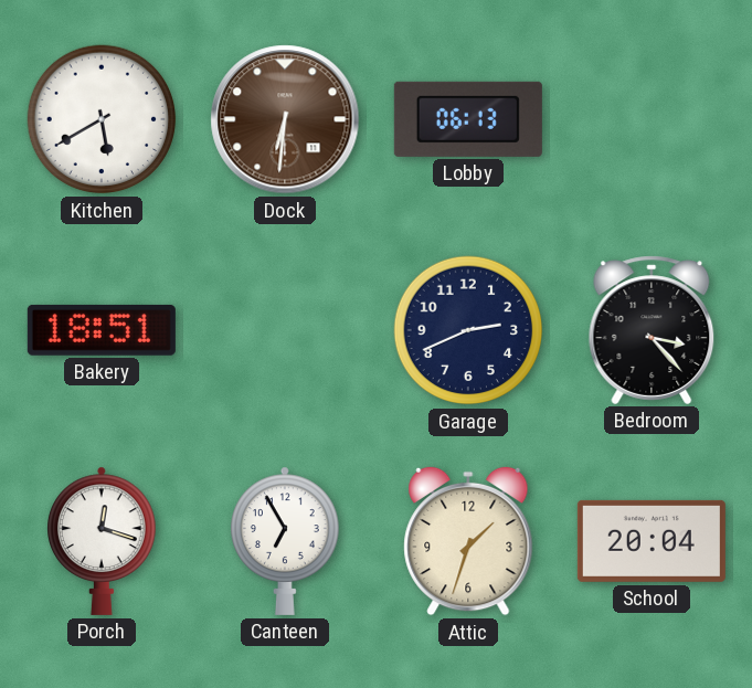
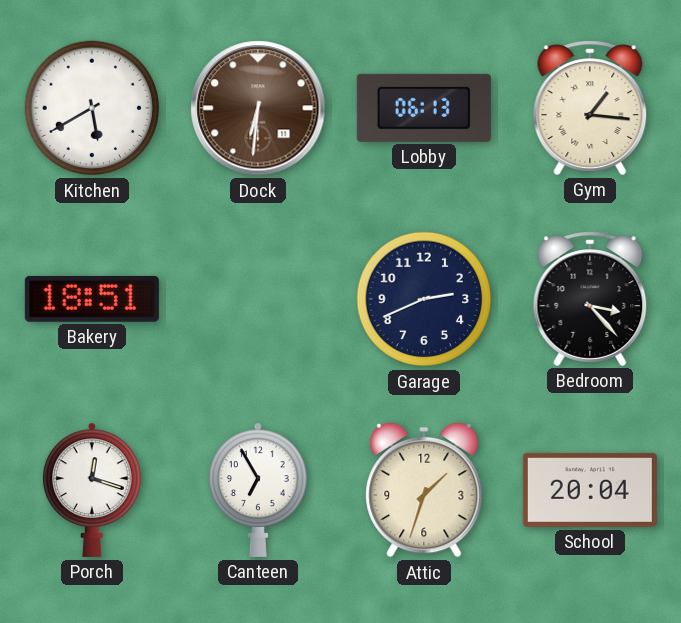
Gym: none -> 1:16
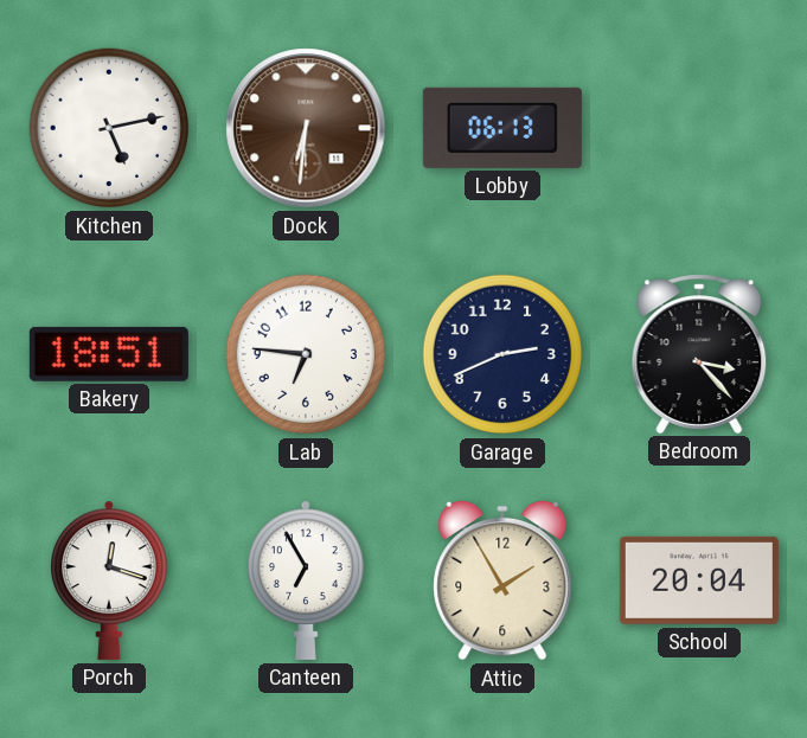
Kitchen: 5:40 -> 5:13
Gym: 1:16 -> none
Lab: none -> 6:46
Attic: 1:33 -> 1:55
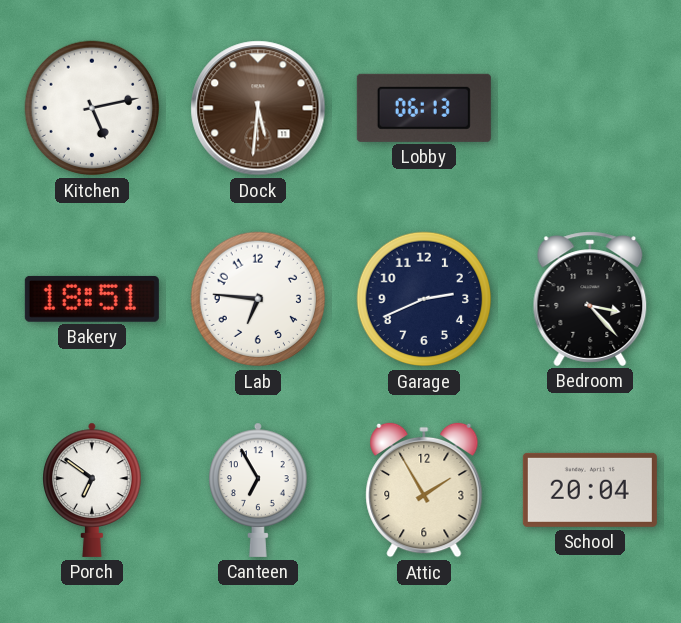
Dock: 6:31 -> 5:31
Porch: 12:18 -> 6:51
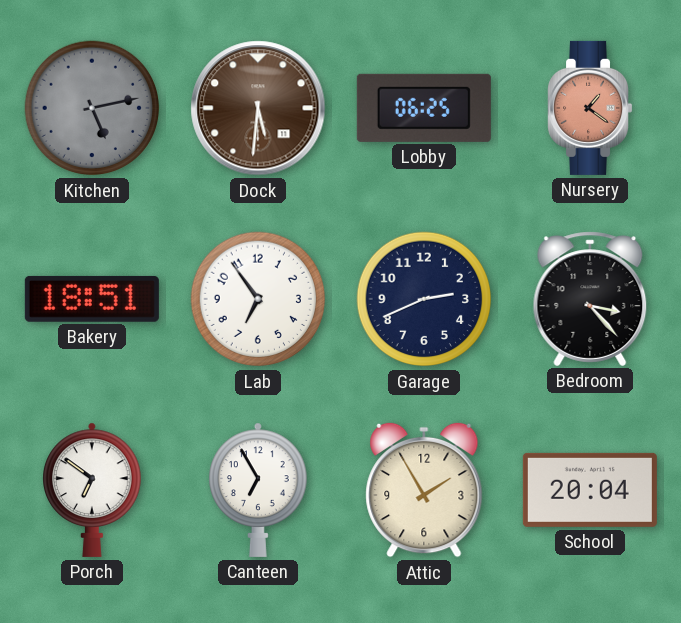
Kitchen dial: white -> grey
Lobby: 06:13 -> 06:25
Nursery: none -> 1:21
Lab: 6:46 -> 6:54
